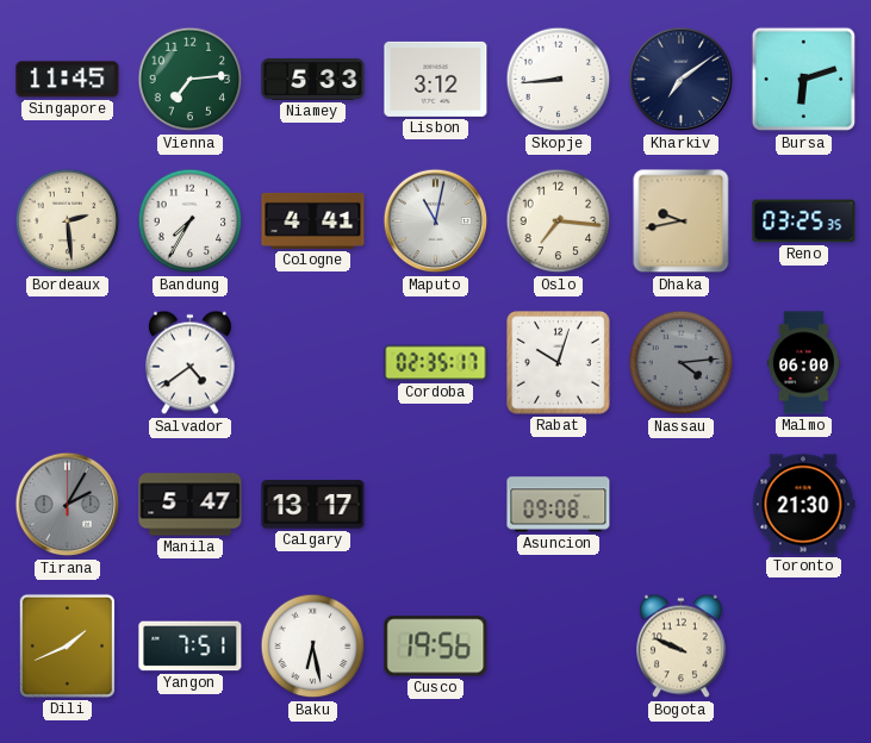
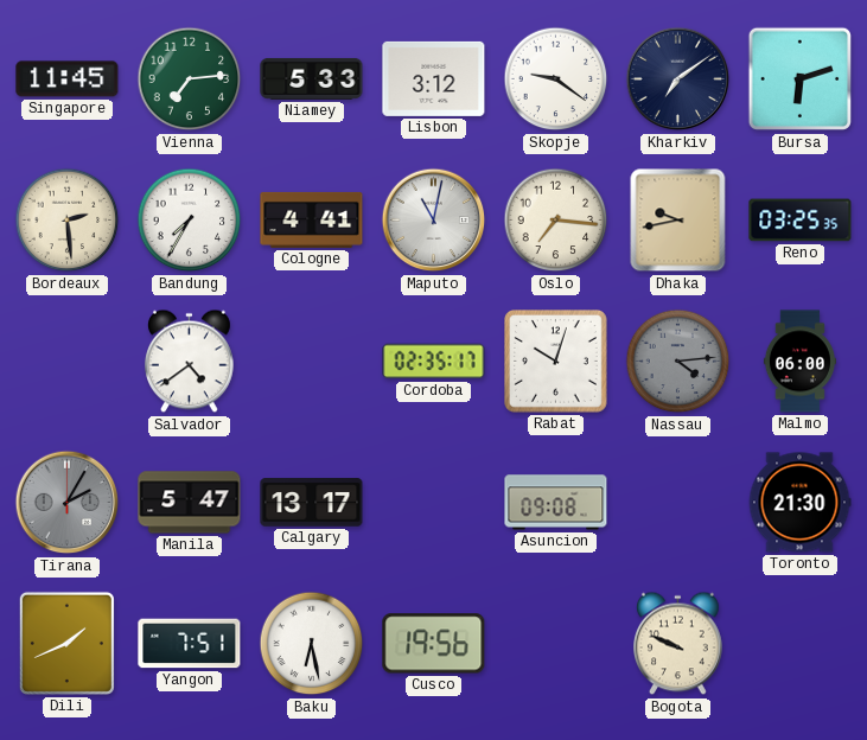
Skopje: 8:44 -> 9:21
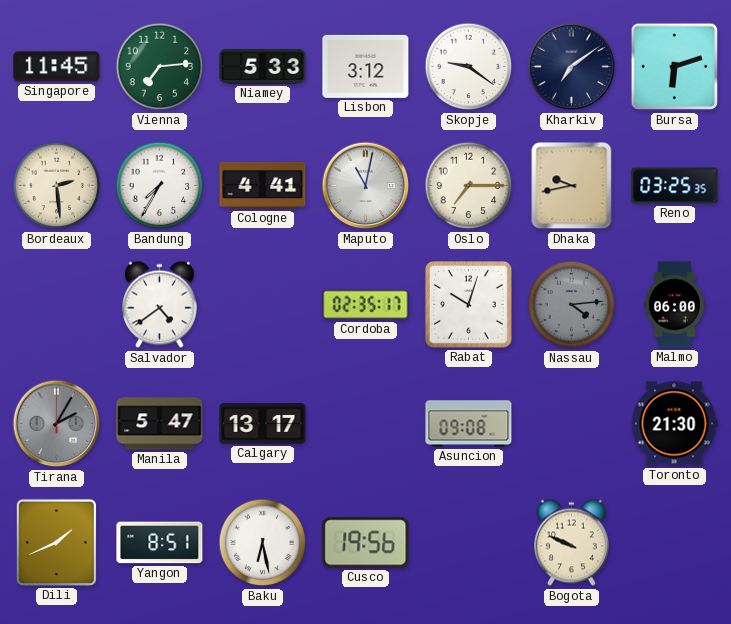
Oslo: 7:16 -> 7:15
Yangon: 7:51 -> 8:51
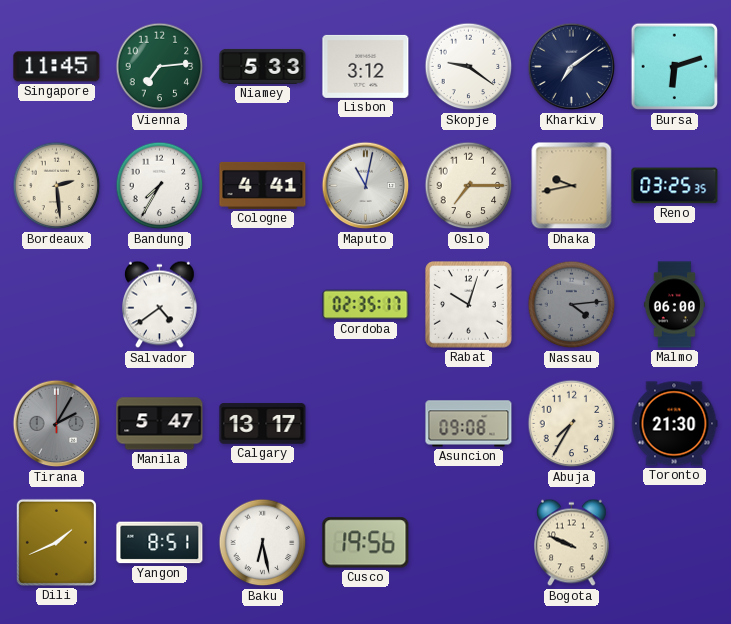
Abuja: none -> 7:35
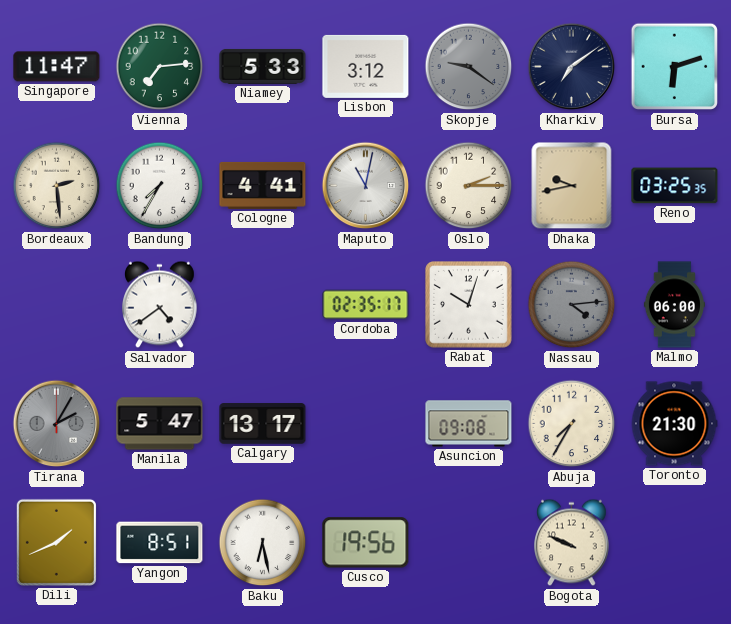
Singapore: 11:45 -> 11:47
Skopje dial: white -> grey
Oslo: 7:15 -> 2:15
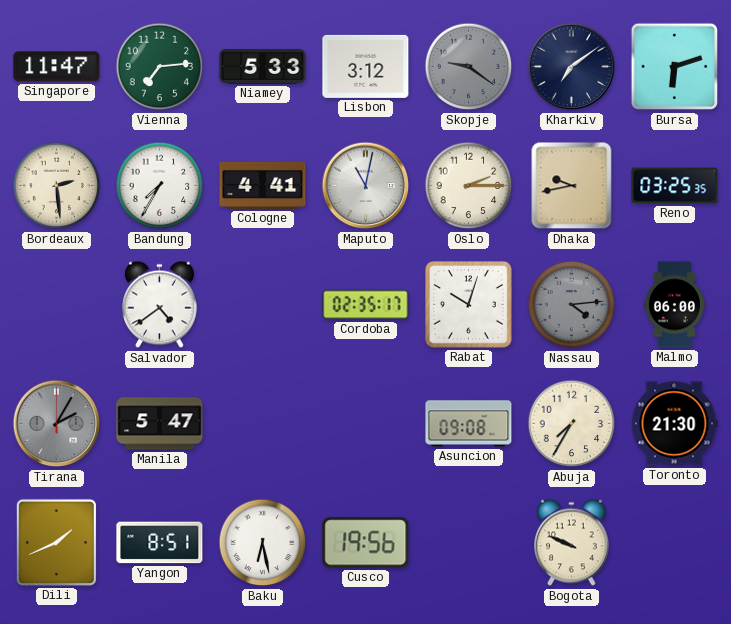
Calgary: 13:17 -> none
